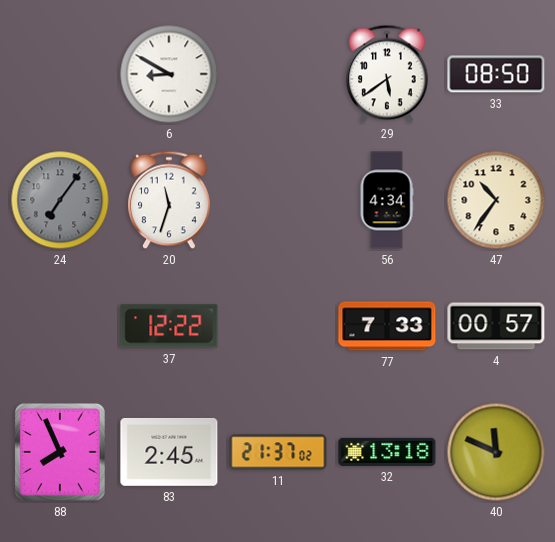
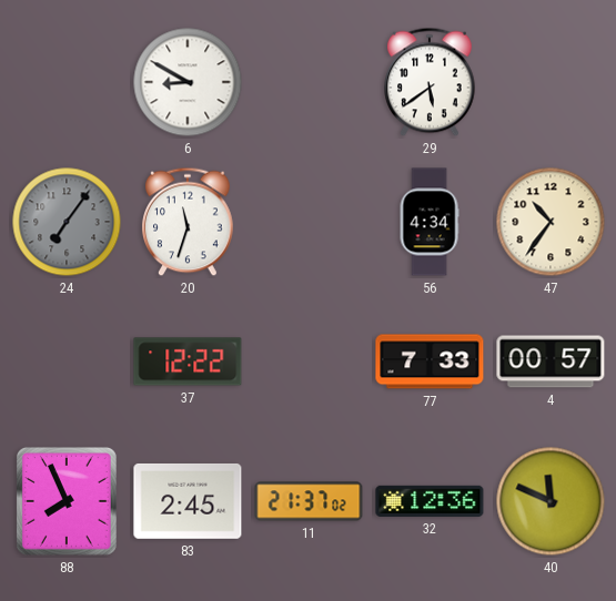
33: 08:50 -> none
32: 13:18 -> 12:36
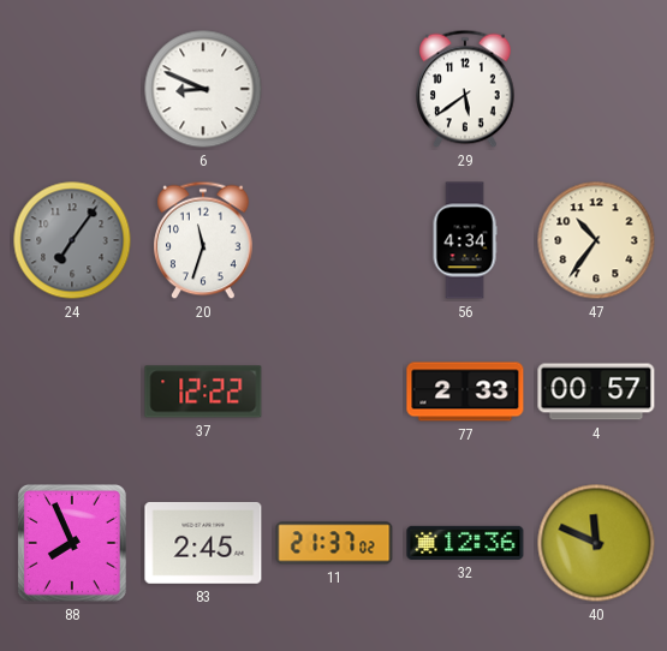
6: 8:50 -> 8:49
77: 7:33 -> 2:33
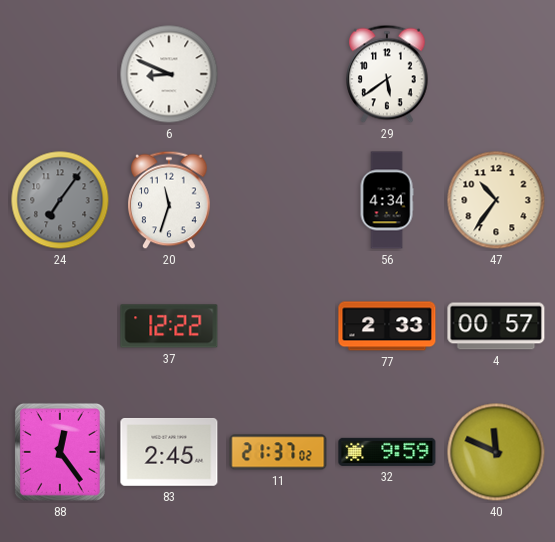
88: 7:56 -> 12:24
32: 12:36 -> 9:59
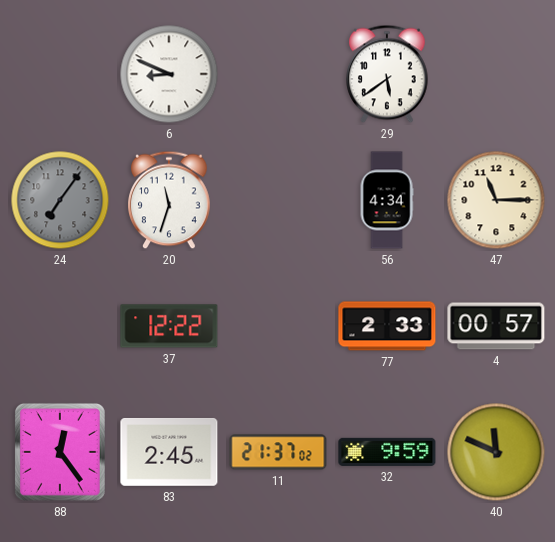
47: 10:36 -> 11:15
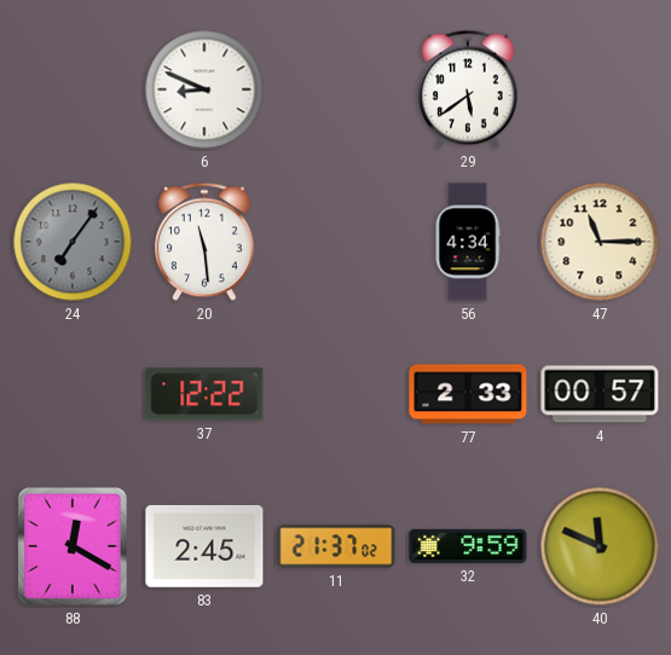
20: 11:33 -> 11:29
88: 12:24 -> 12:20
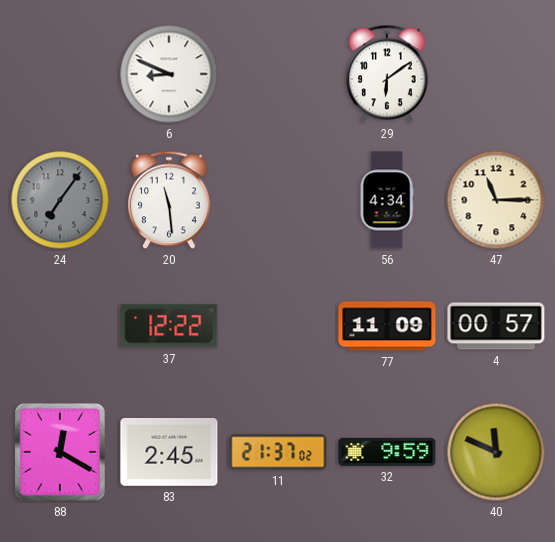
29: 5:39 -> 6:09
77: 2:33 -> 11:09
